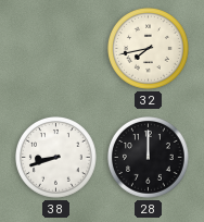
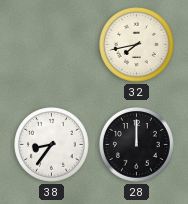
38: 8:42 -> 8:36
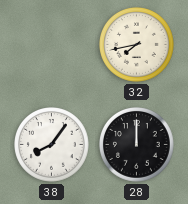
38: 8:36 -> 8:06
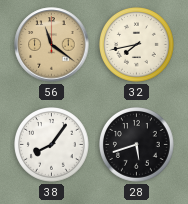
56: none -> 11:21
28: 12:00 -> 5:42
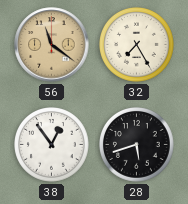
32: 7:43 -> 7:25
38: 8:06 -> 12:54
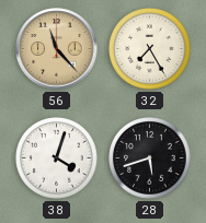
56: 11:21 -> 11:23
38: 12:54 -> 4:03
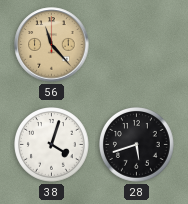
32: 7:25 -> none
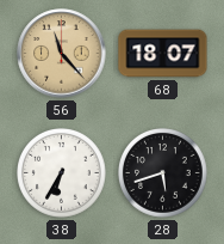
68: none -> 18:07
38: 4:03 -> 6:35
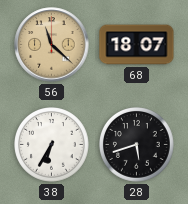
56: 11:23 -> 11:22
